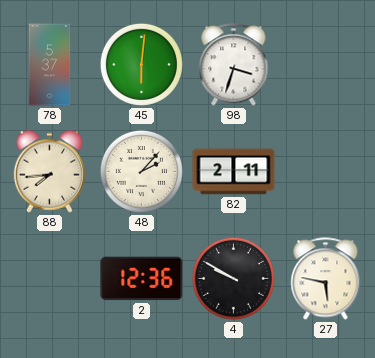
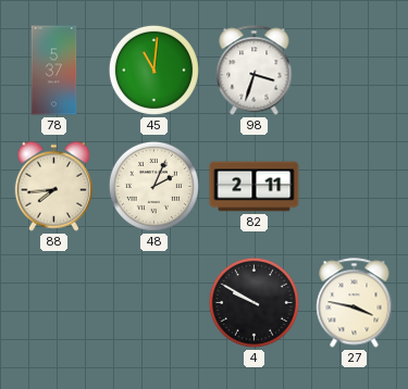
45: 6:01 -> 11:01
48: 2:07 -> 2:04
2: 12:36 -> none
27: 5:47 -> 3:47
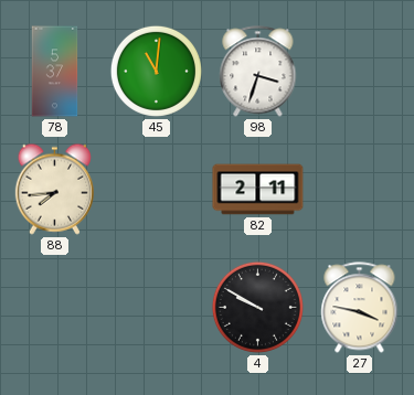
48: 2:04 -> none
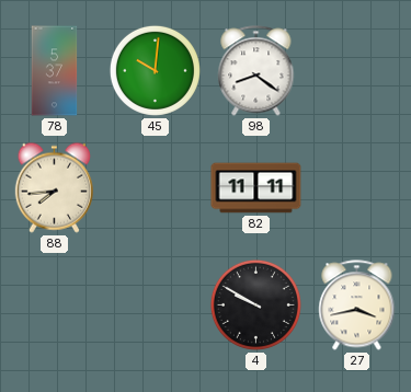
45: 11:01 -> 10:01
98: 3:33 -> 8:21
82: 2:11 -> 11:11
27: 3:47 -> 3:43
